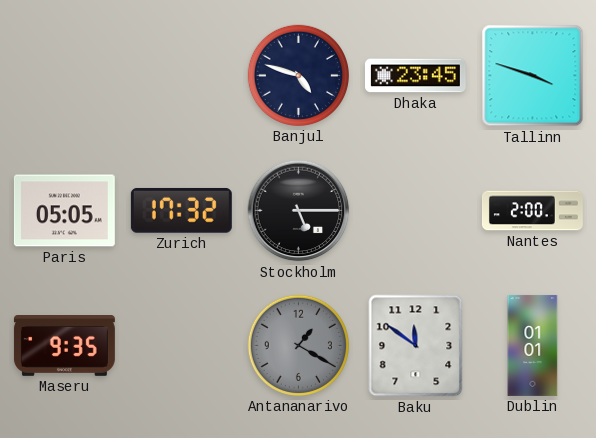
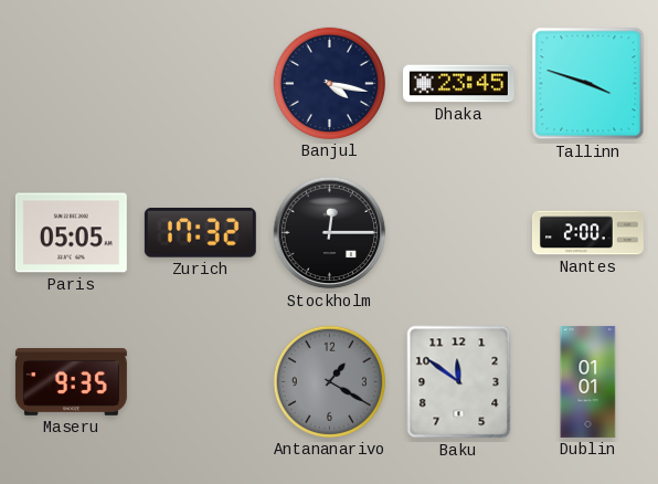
Banjul: 4:48 -> 4:17
Stockholm: 5:15 -> 12:15
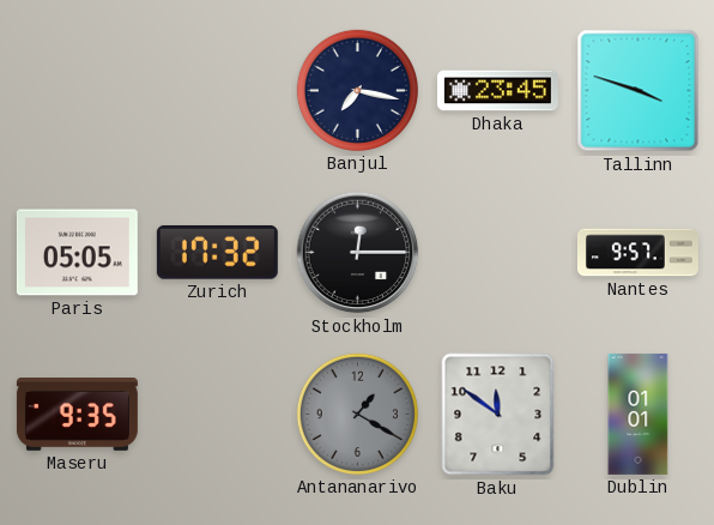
Banjul: 4:17 -> 7:17
Nantes: 2:00 -> 9:57
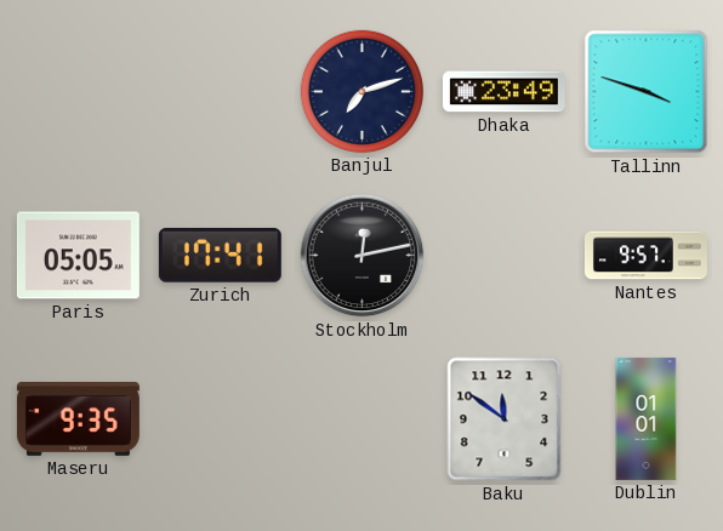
Banjul: 7:17 -> 7:12
Dhaka: 23:45 -> 23:49
Zurich: 17:32 -> 17:41
Stockholm: 12:15 -> 12:13
Antananarivo: 1:20 -> none
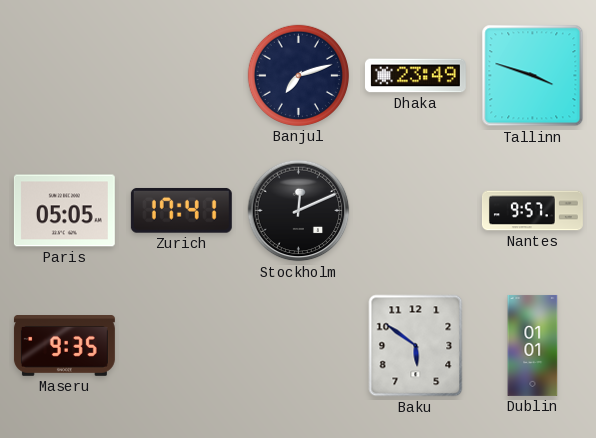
Stockholm: 12:13 -> 12:11
Baku: 11:51 -> 5:51
